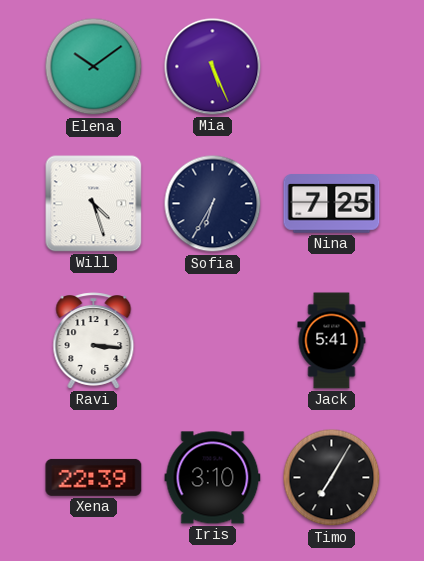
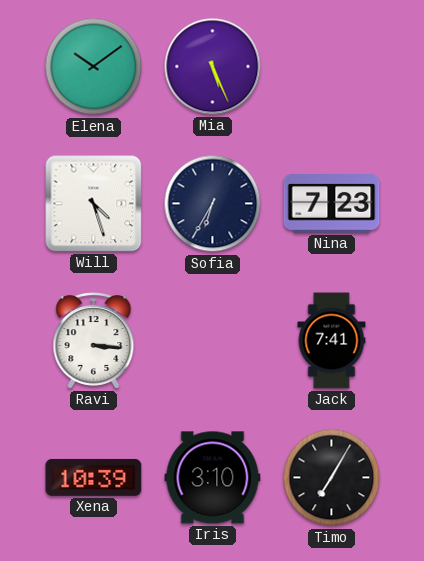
Nina: 7:25 -> 7:23
Jack: 5:41 -> 7:41
Xena: 22:39 -> 10:39
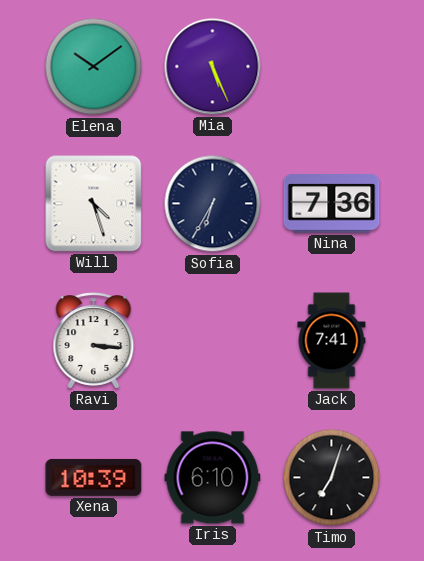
Nina: 7:23 -> 7:36
Iris: 3:10 -> 6:10
Timo: 7:05 -> 7:03
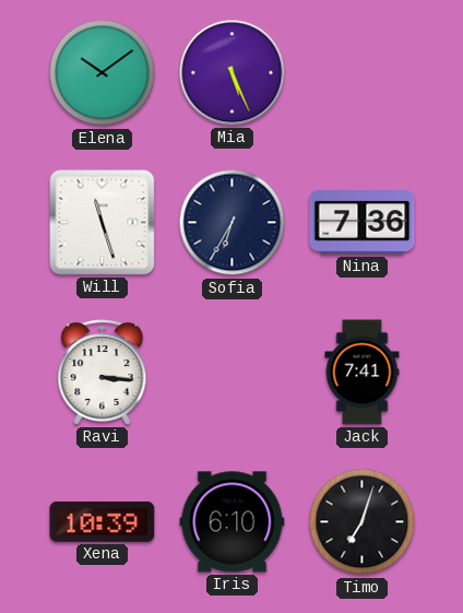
Will: 4:27 -> 11:27
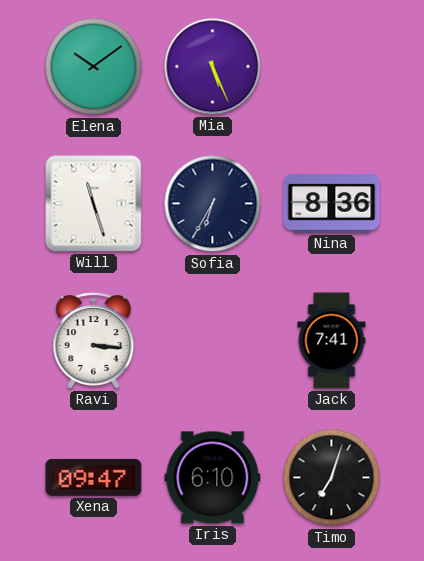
Nina: 7:36 -> 8:36
Xena: 10:39 -> 09:47
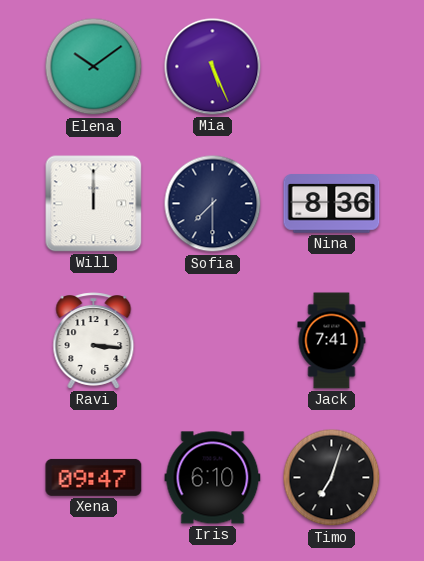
Will: 11:27 -> 12:00
Sofia: 6:35 -> 7:30
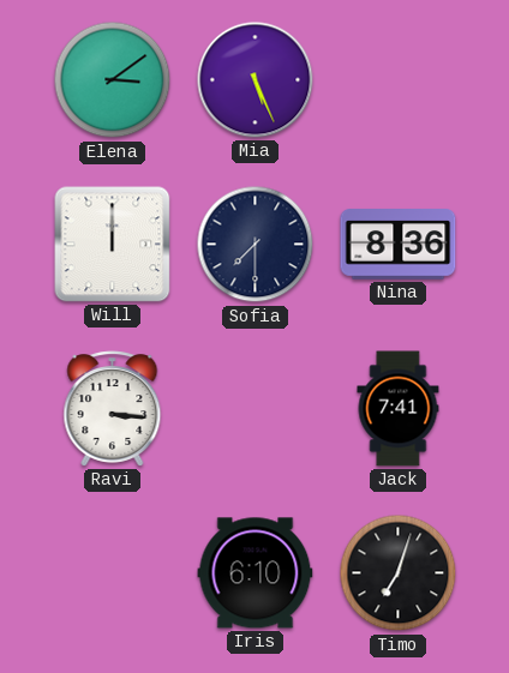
Elena: 10:09 -> 3:09
Xena: 09:47 -> none
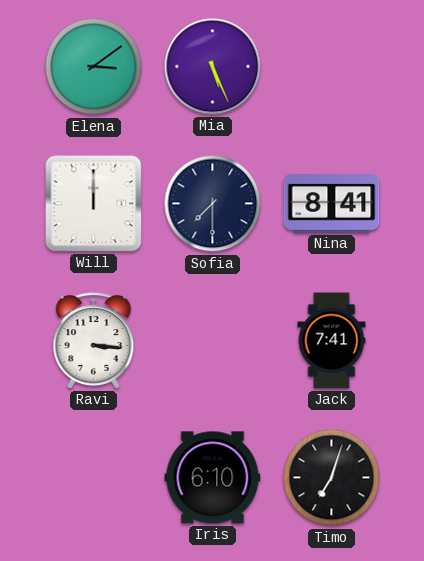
Nina: 8:36 -> 8:41
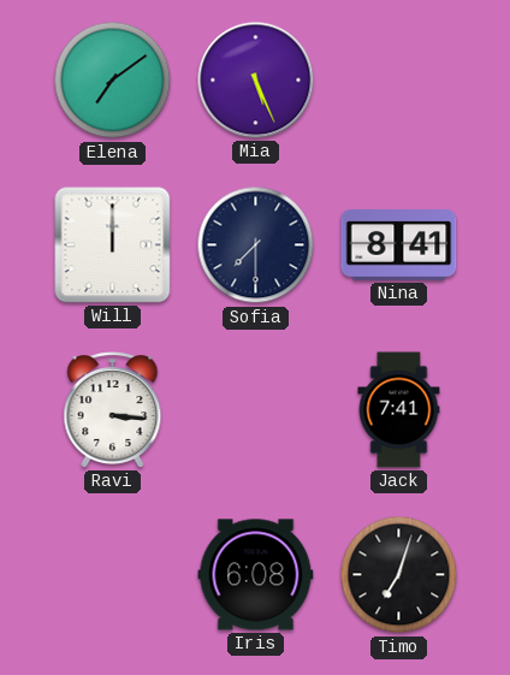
Elena: 3:09 -> 7:09
Iris: 6:10 -> 6:08
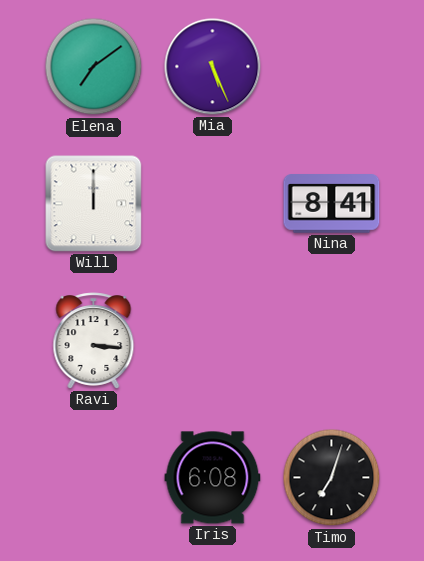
Sofia: 7:30 -> none
Jack: 7:41 -> none
